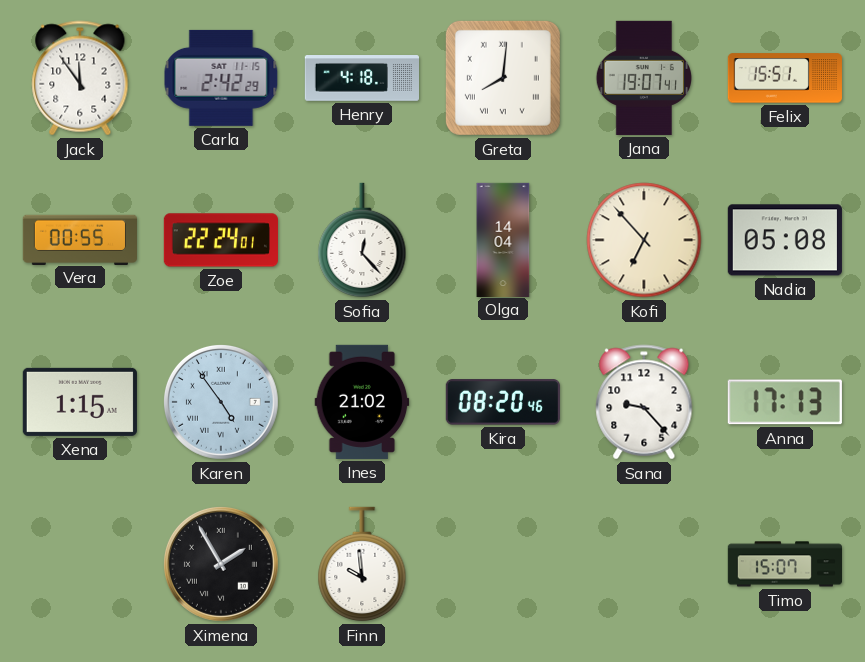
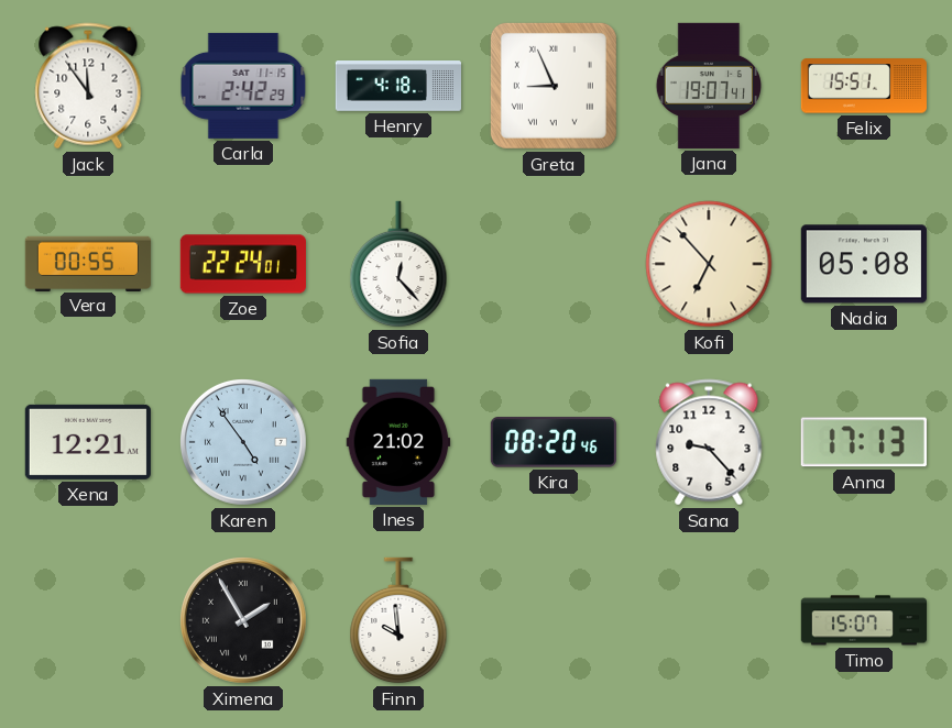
Greta: 8:01 -> 8:56
Olga: 14:04 -> none
Xena: 1:15 -> 12:21
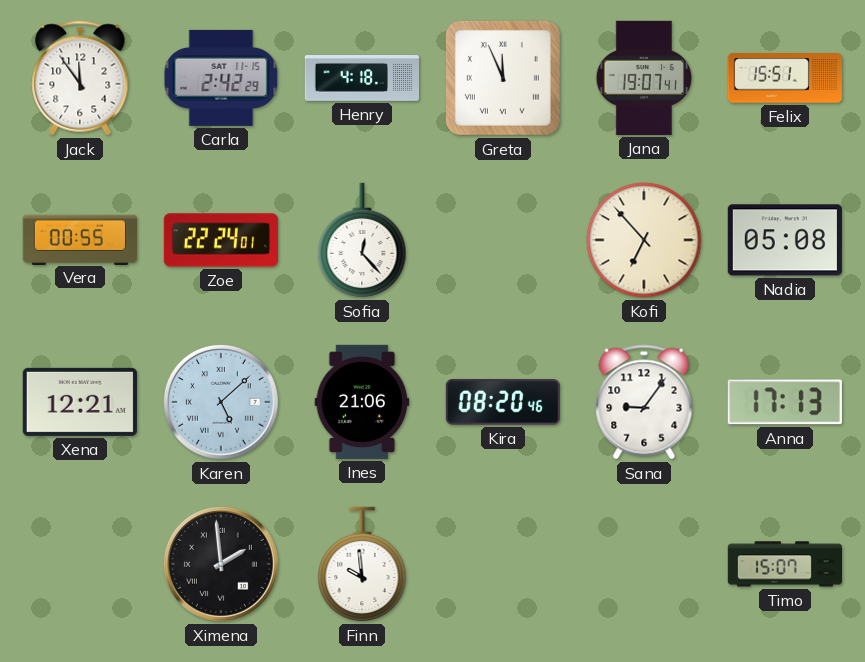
Greta: 8:56 -> 11:56
Karen: 4:54 -> 5:08
Ines: 21:02 -> 21:06
Sana: 9:23 -> 9:06
Ximena: 1:55 -> 1:59
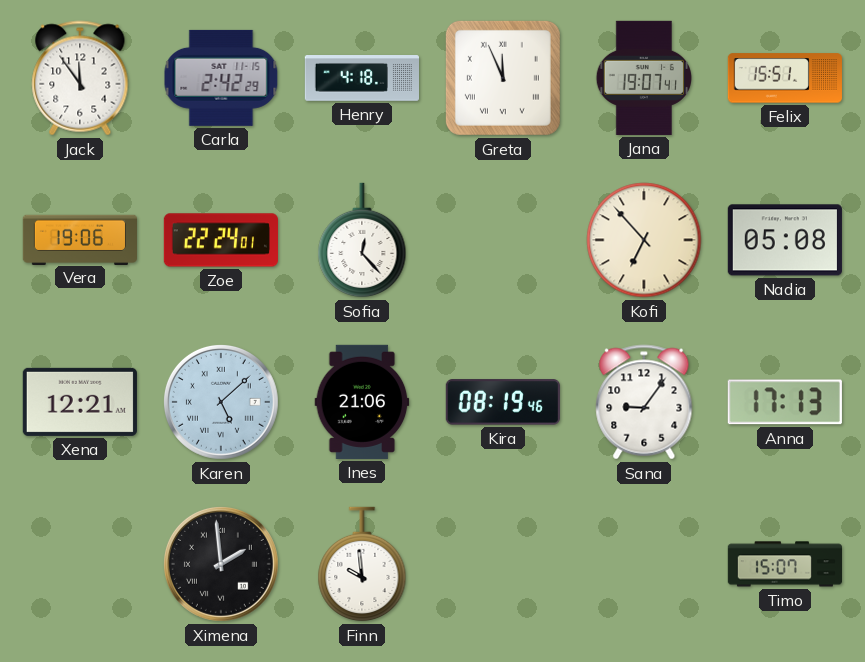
Vera: 00:55 -> 19:06
Kira: 08:20 -> 08:19
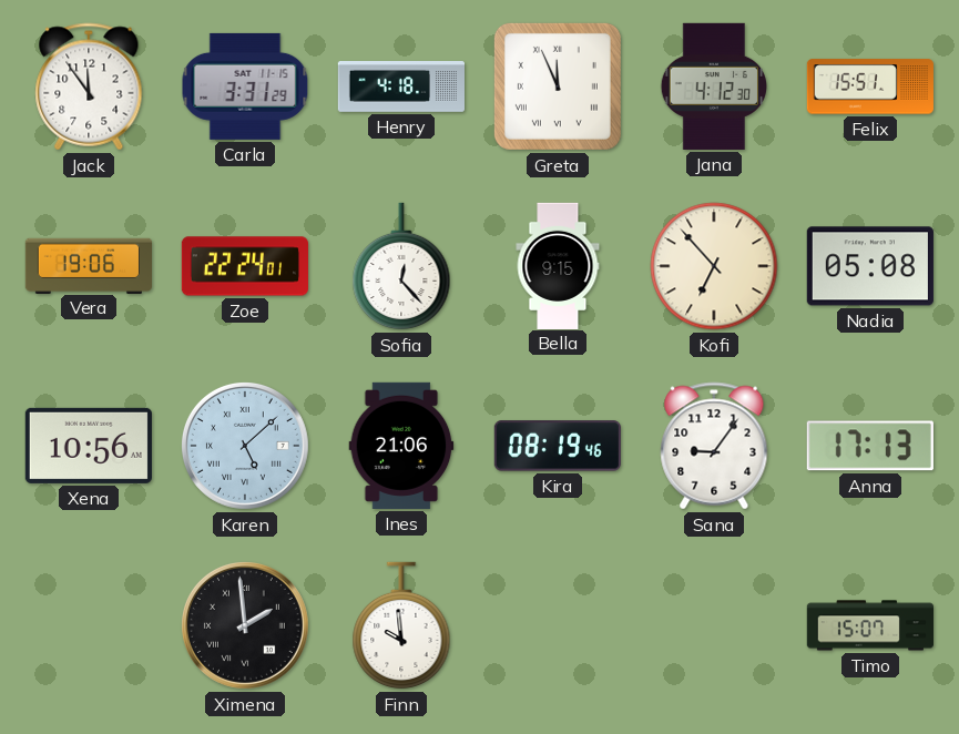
Carla: 2:42 -> 3:31
Jana: 19:07 -> 4:12
Bella: none -> 9:15
Xena: 12:21 -> 10:56
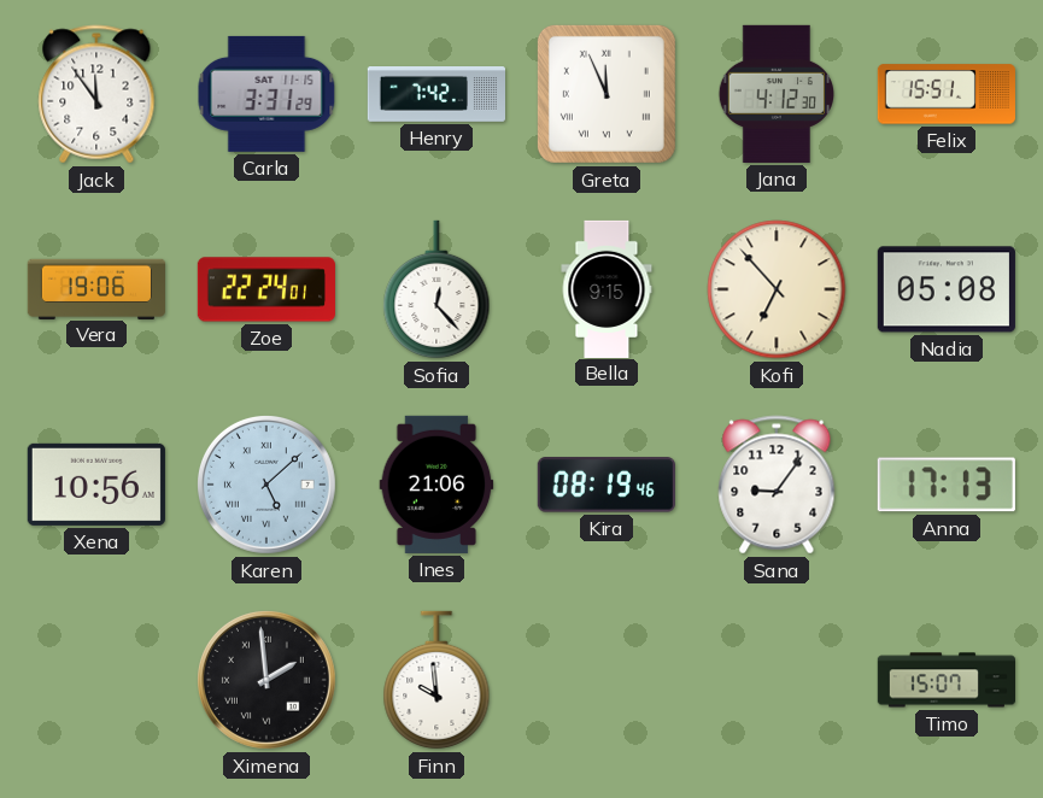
Henry: 4:18 -> 7:42
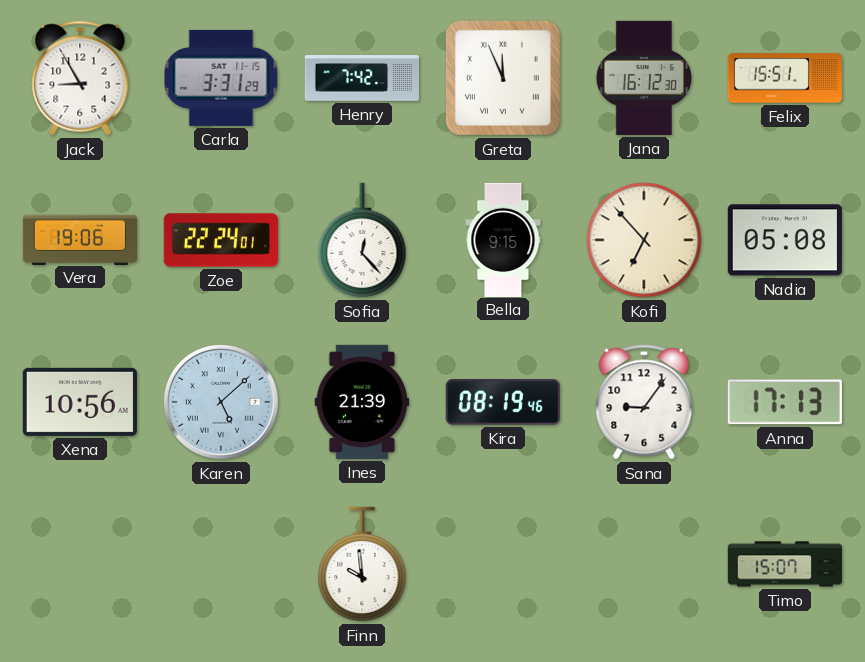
Jack: 11:54 -> 8:55
Jana: 4:12 -> 16:12
Ines: 21:06 -> 21:39
Ximena: 1:59 -> none
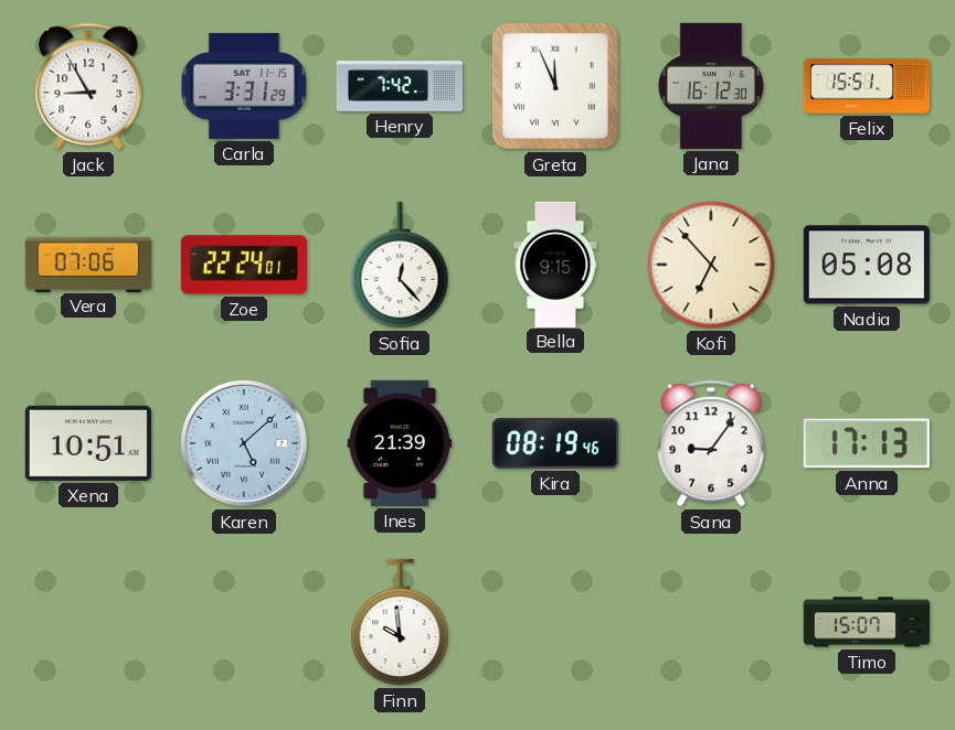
Vera: 19:06 -> 07:06
Xena: 10:56 -> 10:51
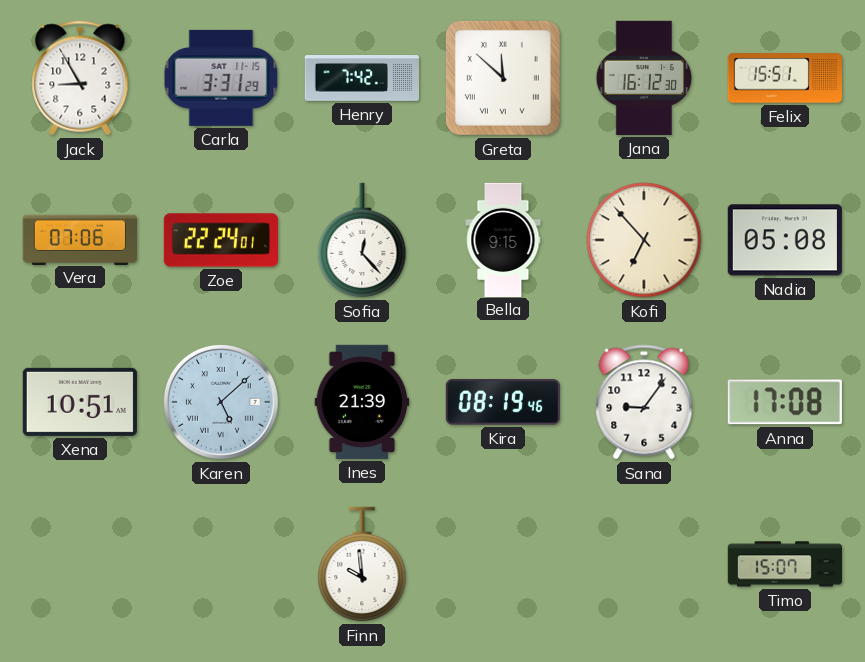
Greta: 11:56 -> 11:52
Anna: 17:13 -> 17:08
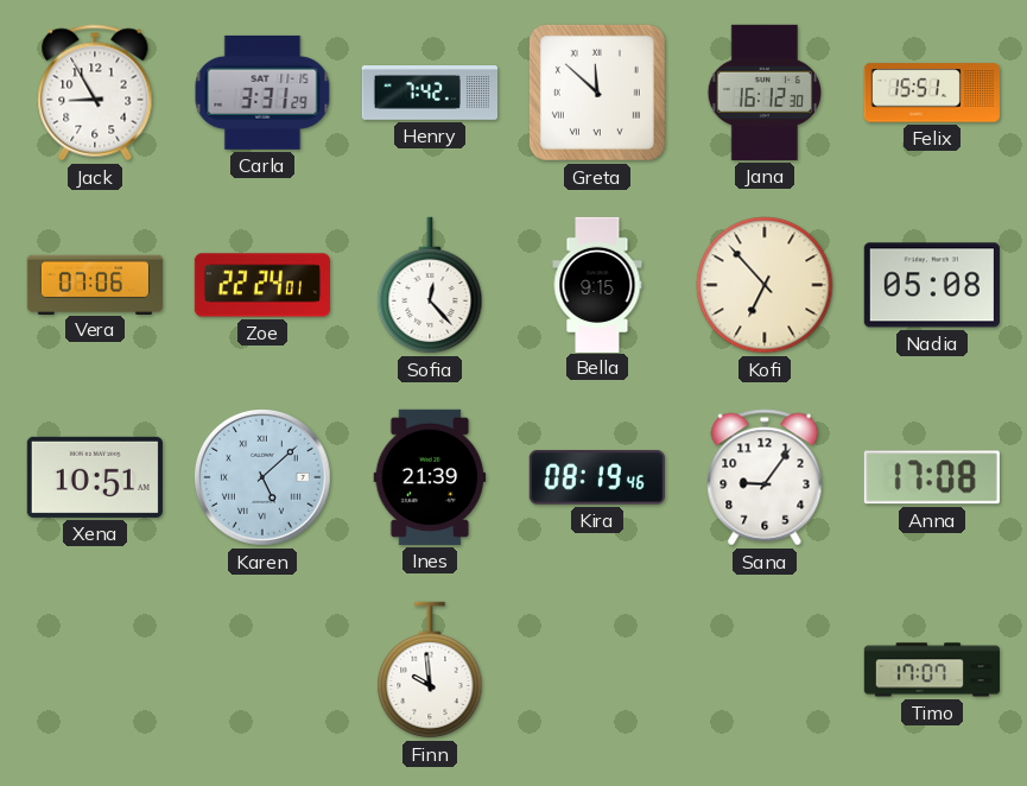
Timo: 15:07 -> 17:07
